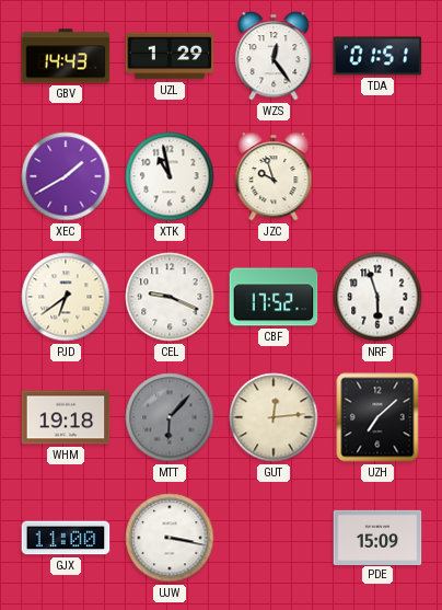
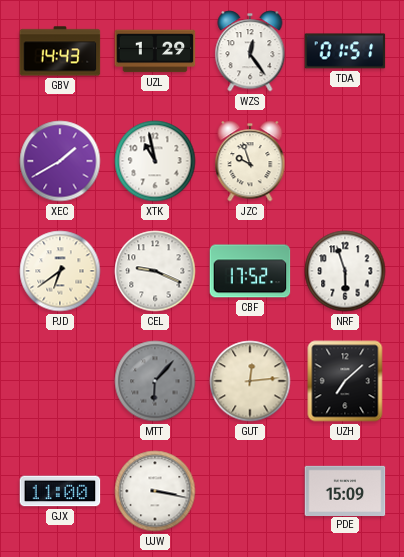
WHM: 19:18 -> none
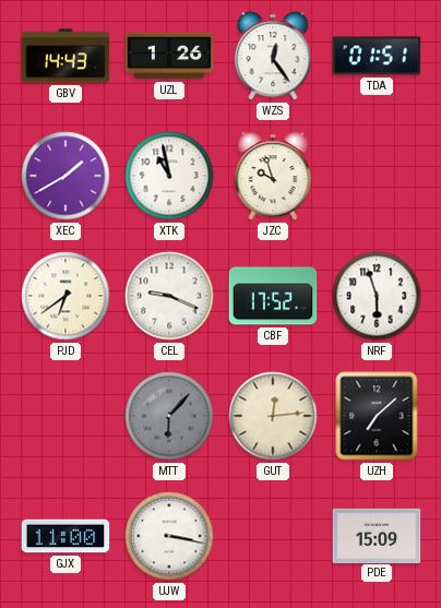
UZL: 1:29 -> 1:26
